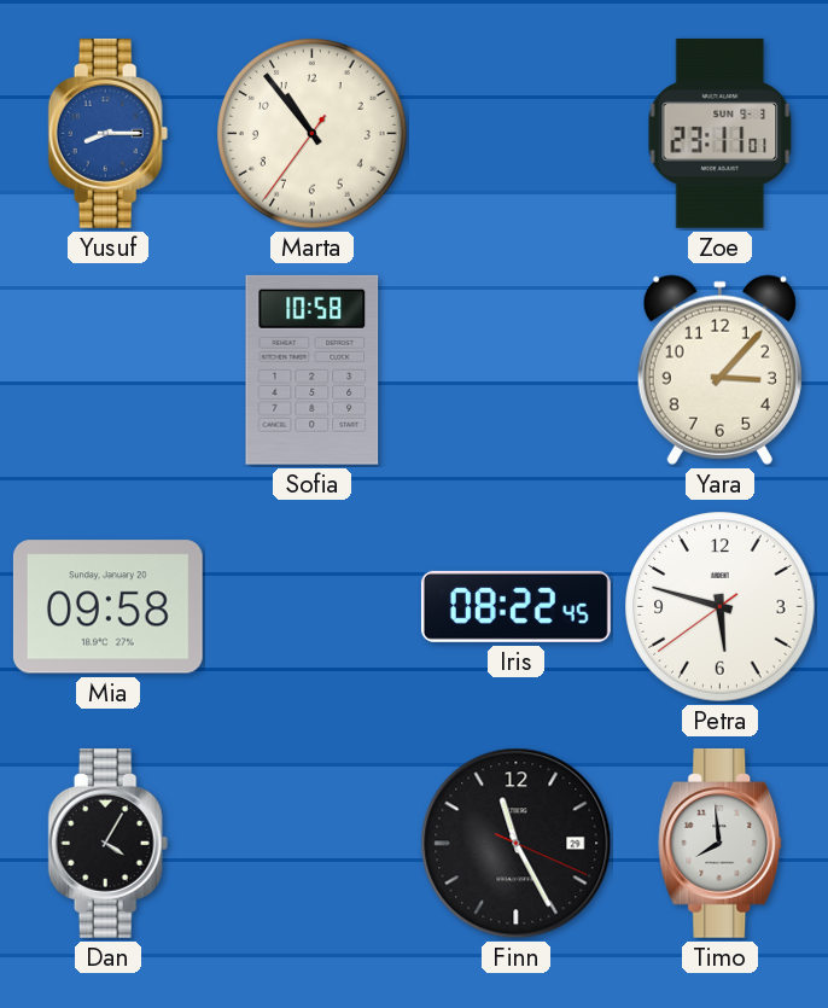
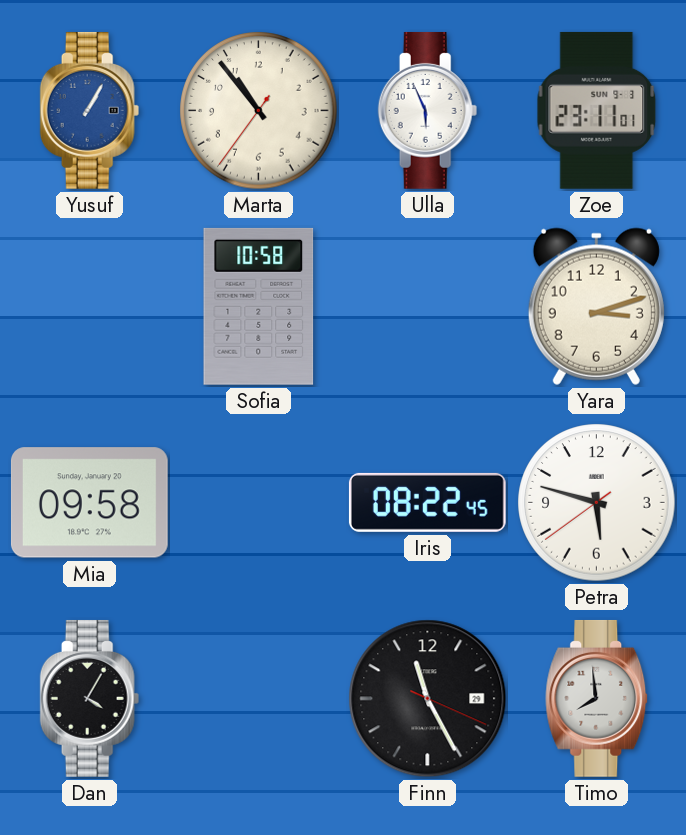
Yusuf: 8:15 -> 1:05
Ulla: none -> 5:56
Yara: 3:07 -> 3:12
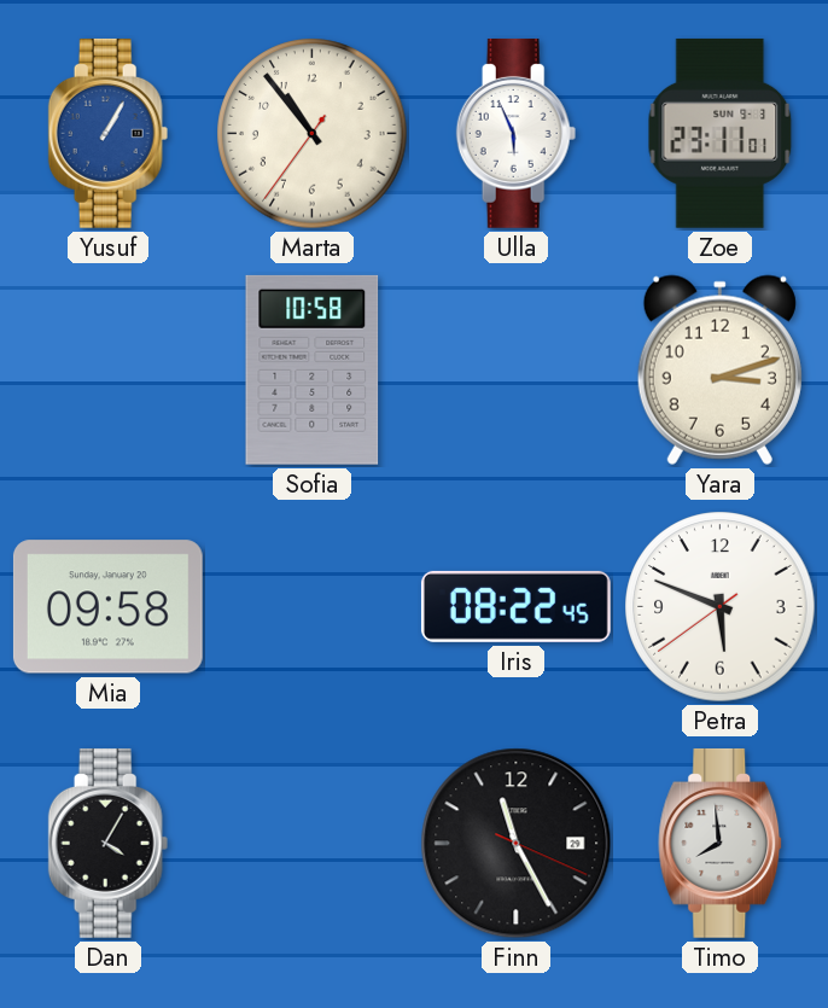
Petra: 5:47 -> 5:48
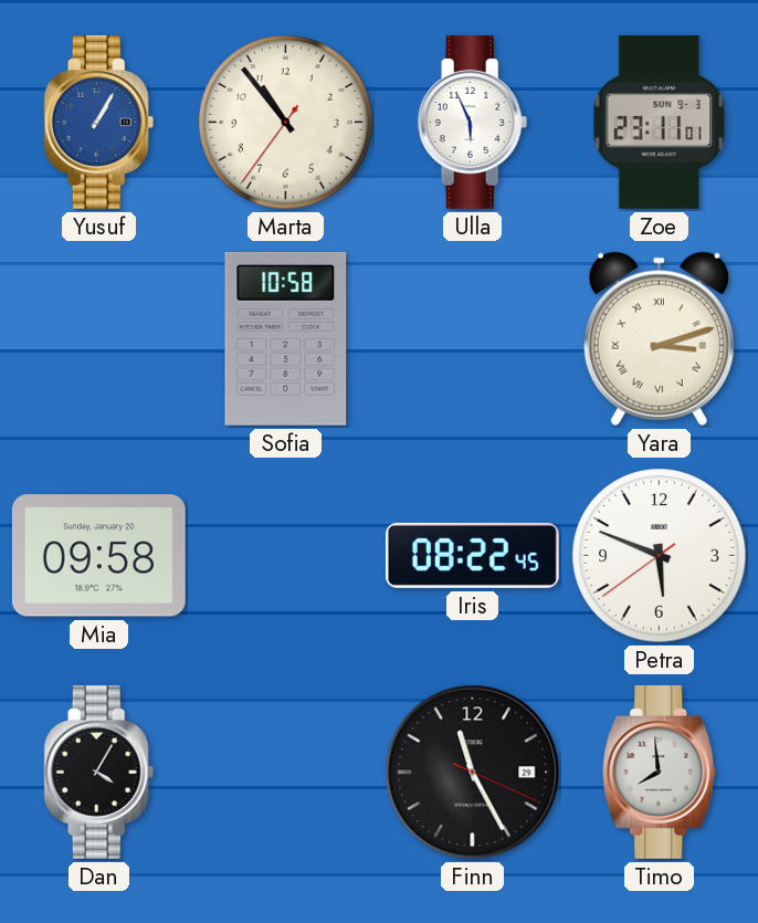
Yara numerals: Arabic -> Roman
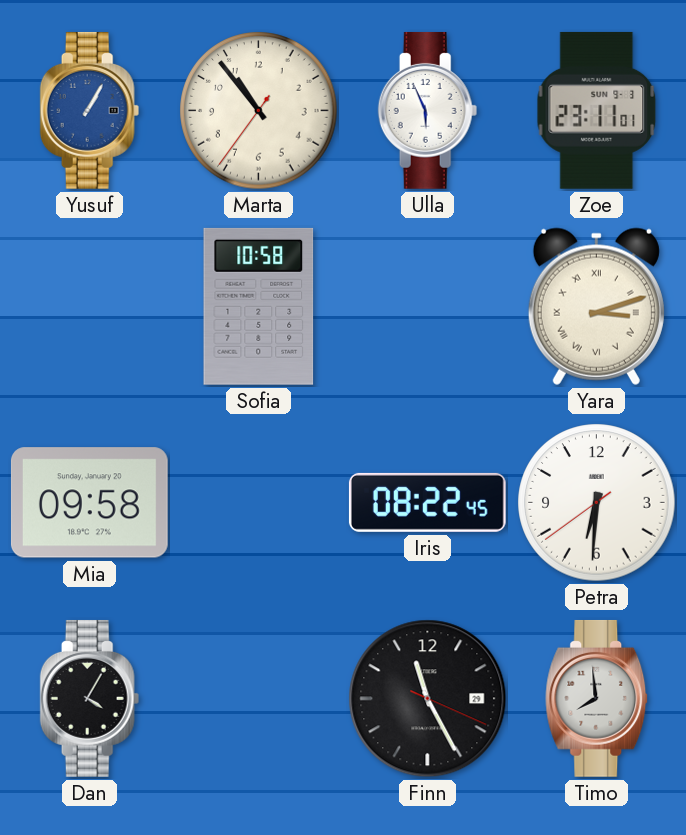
Petra: 5:48 -> 6:30
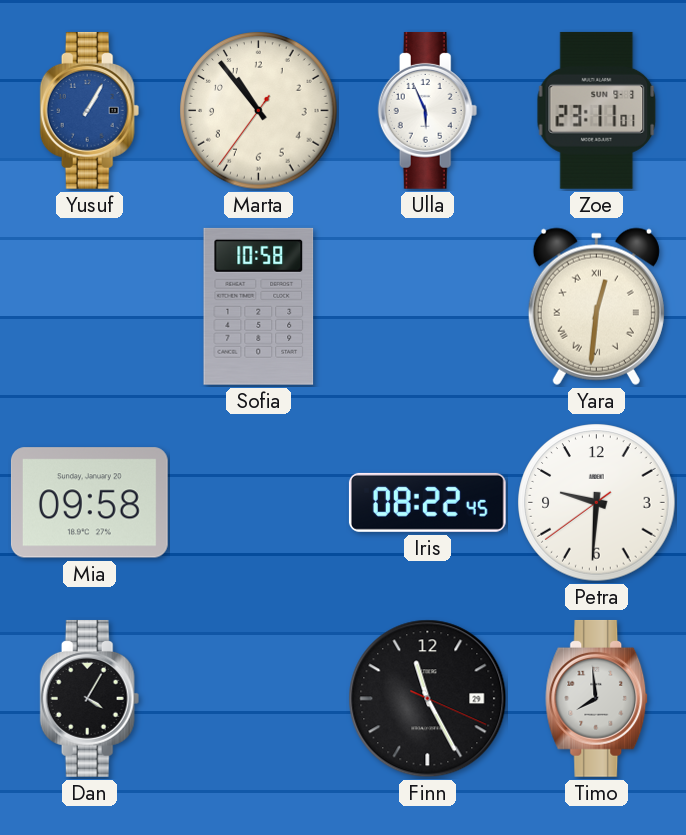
Yara: 3:12 -> 12:31
Petra: 6:30 -> 9:30
